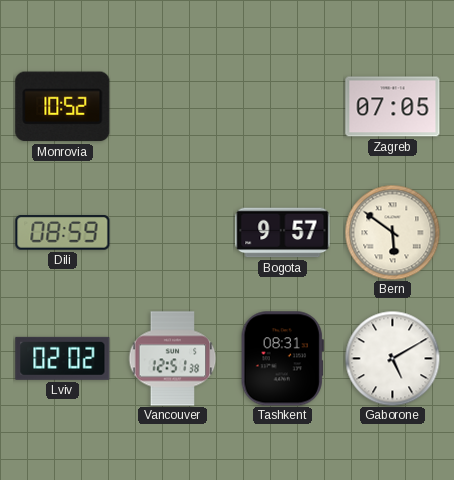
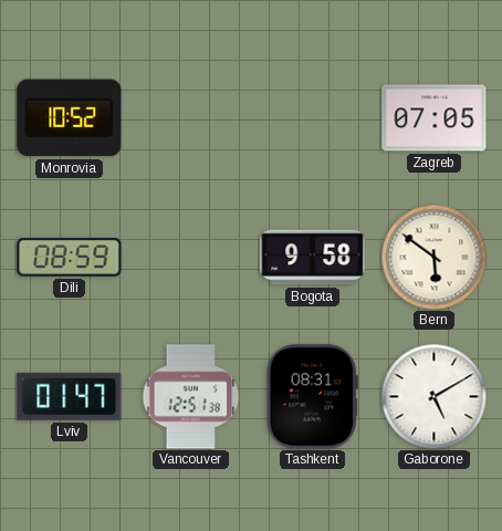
Bogota: 9:57 -> 9:58
Lviv: 02:02 -> 01:47
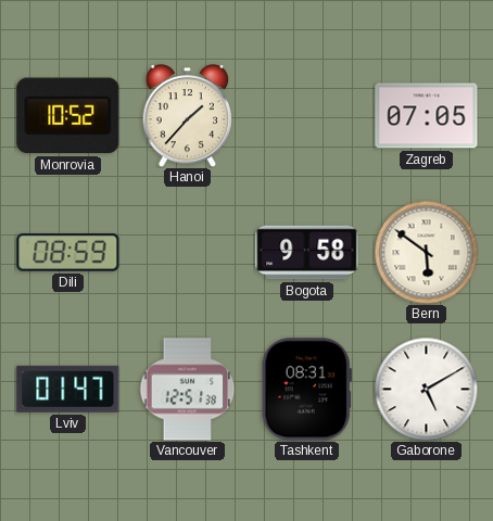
Hanoi: none -> 1:37
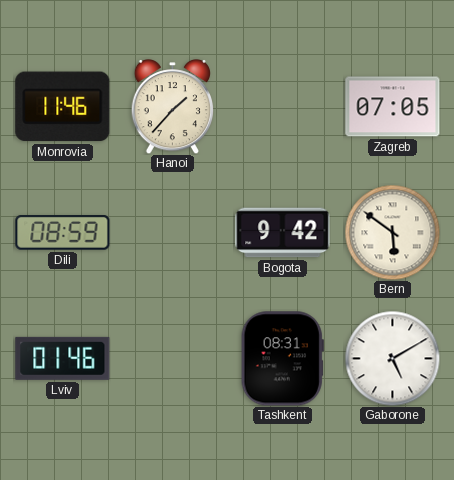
Monrovia: 10:52 -> 11:46
Bogota: 9:58 -> 9:42
Lviv: 01:47 -> 01:46
Vancouver: 12:51 -> none
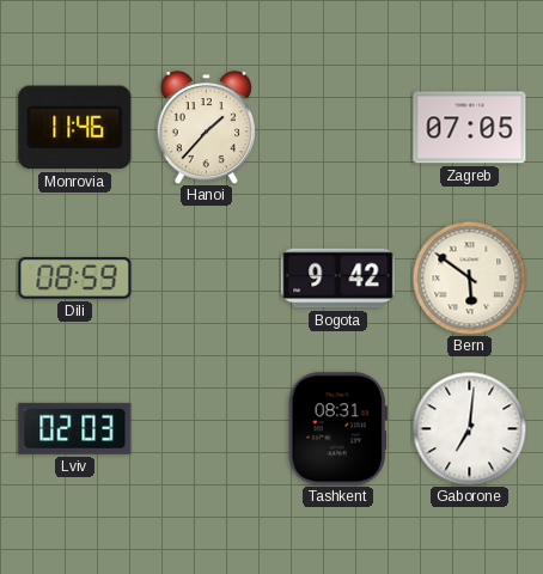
Lviv: 01:46 -> 02:03
Gaborone: 5:10 -> 7:01
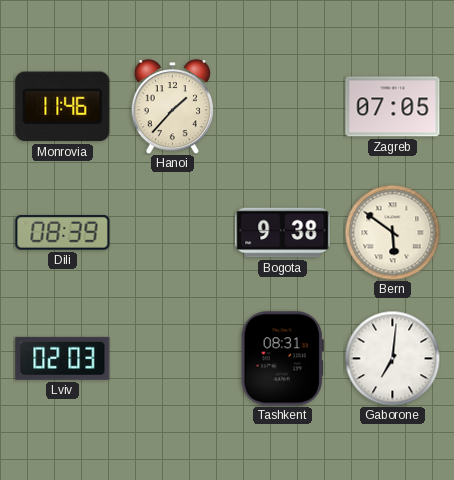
Dili: 08:59 -> 08:39
Bogota: 9:42 -> 9:38
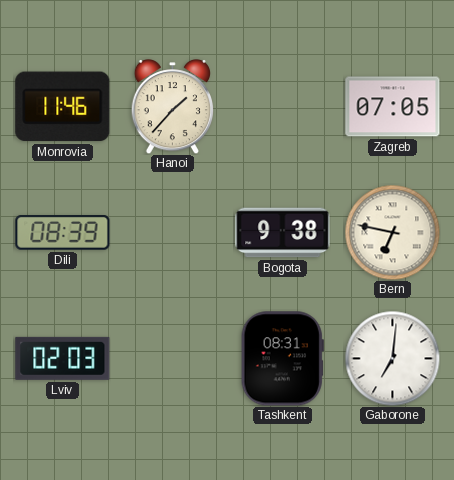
Bern: 5:51 -> 6:47
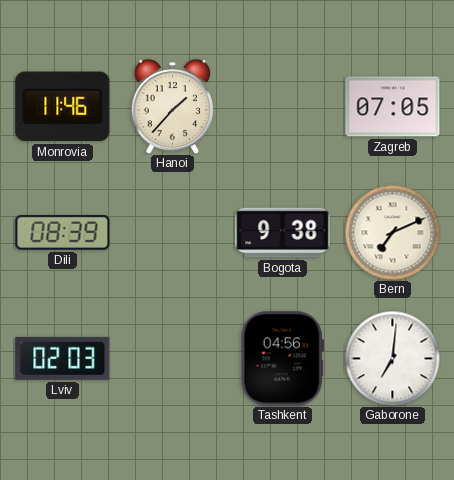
Bern: 6:47 -> 7:11
Tashkent: 08:31 -> 04:56
